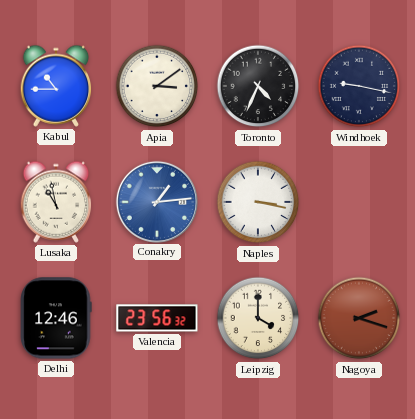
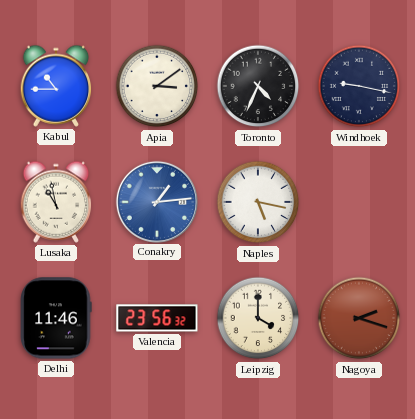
Naples: 3:17 -> 5:17
Delhi: 12:46 -> 11:46
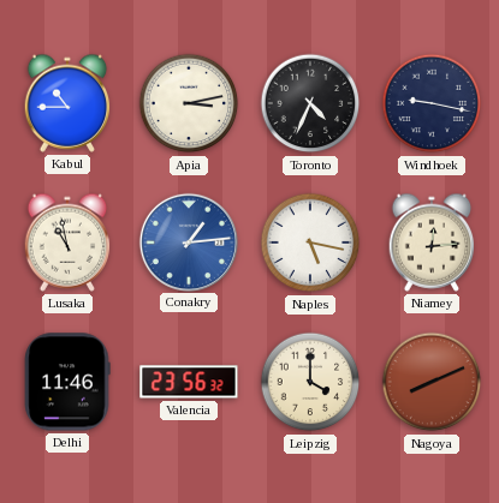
Apia: 3:09 -> 3:13
Niamey: none -> 12:14
Nagoya: 2:18 -> 8:11
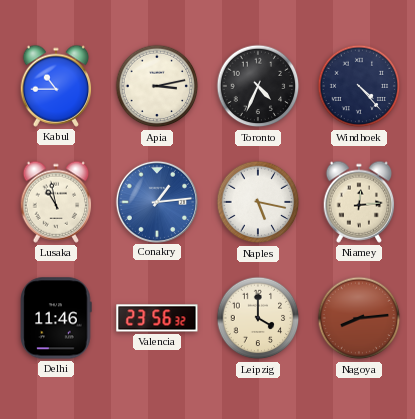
Windhoek: 9:17 -> 4:23
Nagoya: 8:11 -> 8:14
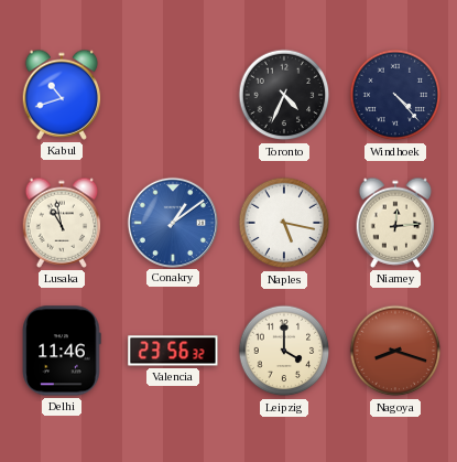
Kabul: 10:45 -> 10:42
Apia: 3:13 -> none
Conakry: 1:14 -> 1:09
Nagoya: 8:14 -> 8:18
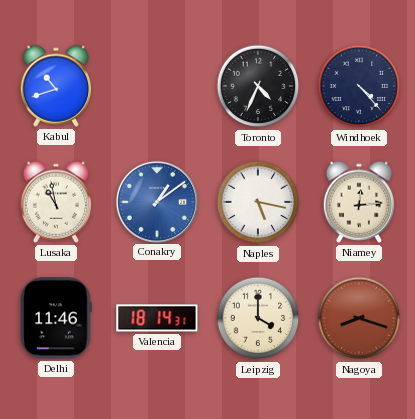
Valencia: 23:56 -> 18:14
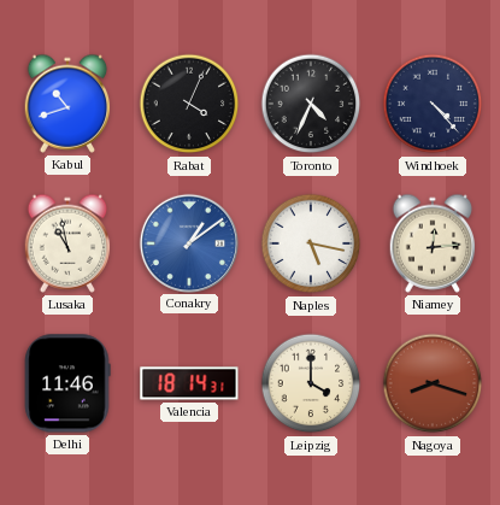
Rabat: none -> 4:04
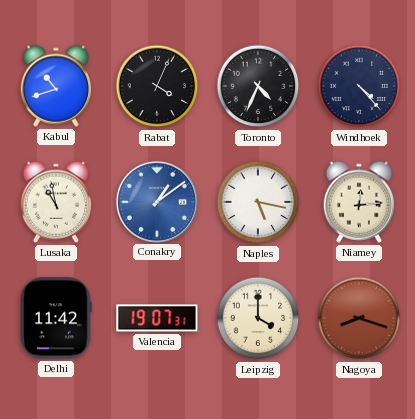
Delhi: 11:46 -> 11:42
Valencia: 18:14 -> 19:07
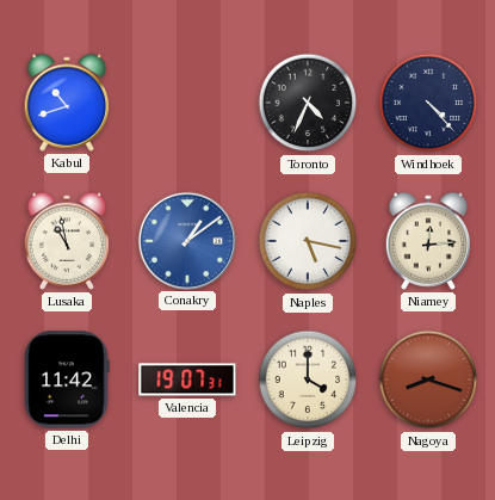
Rabat: 4:04 -> none
